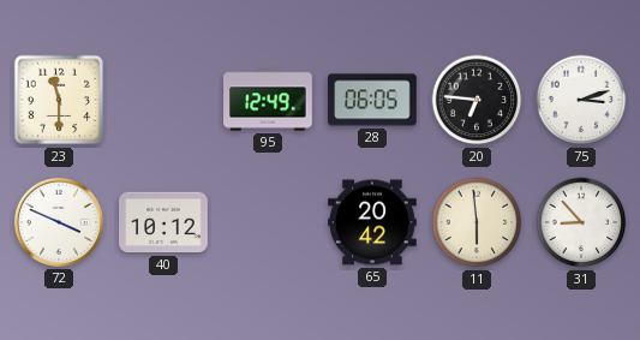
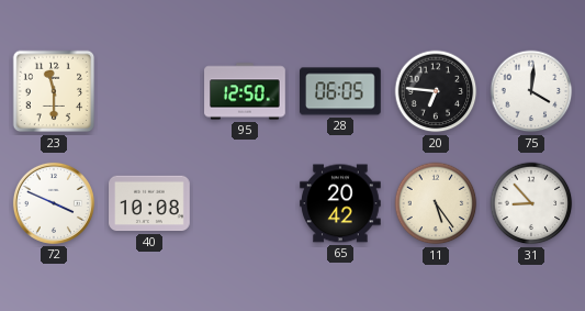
95: 12:49 -> 12:50
75: 3:12 -> 4:01
40: 10:12 -> 10:08
11: 5:59 -> 5:24
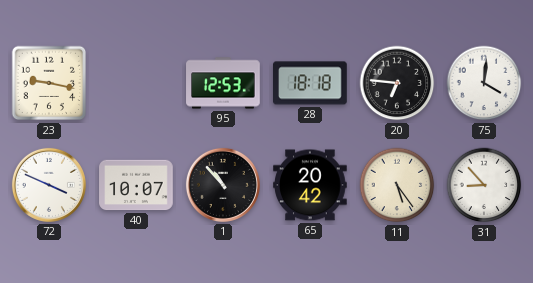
23: 11:30 -> 9:17
95: 12:50 -> 12:53
28: 06:05 -> 18:18
40: 10:08 -> 10:07
1: none -> 10:53
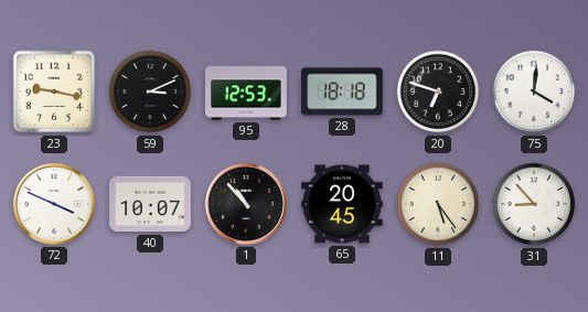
59: none -> 3:11
20: 6:46 -> 6:48
65: 20:42 -> 20:45
